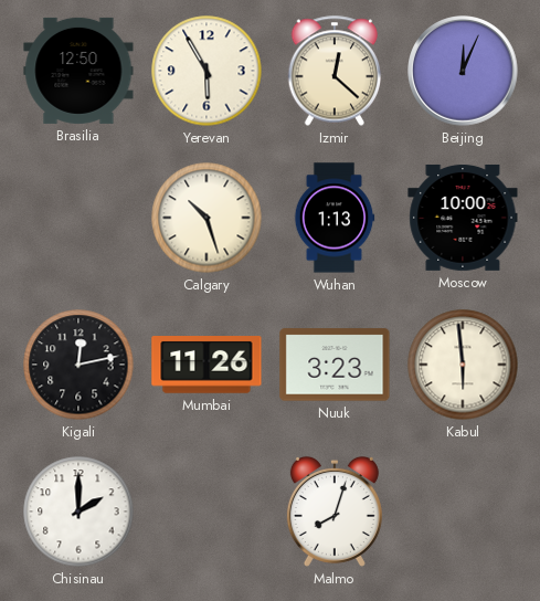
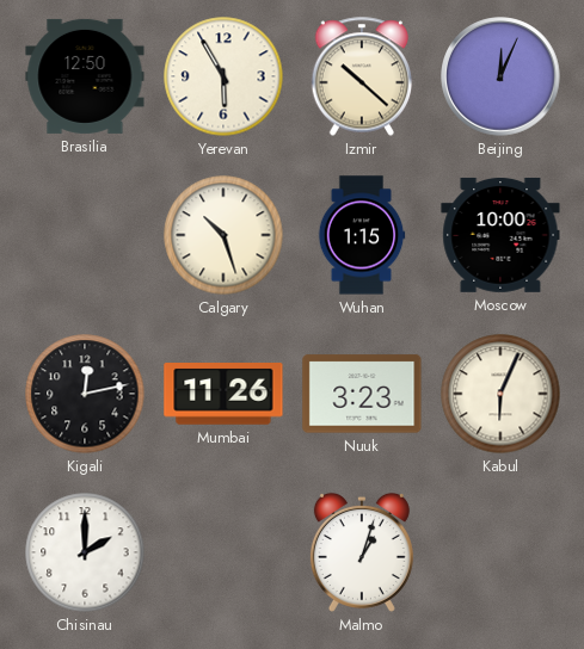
Izmir: 12:22 -> 10:22
Wuhan: 1:13 -> 1:15
Kabul: 5:59 -> 6:04
Malmo: 8:03 -> 1:03
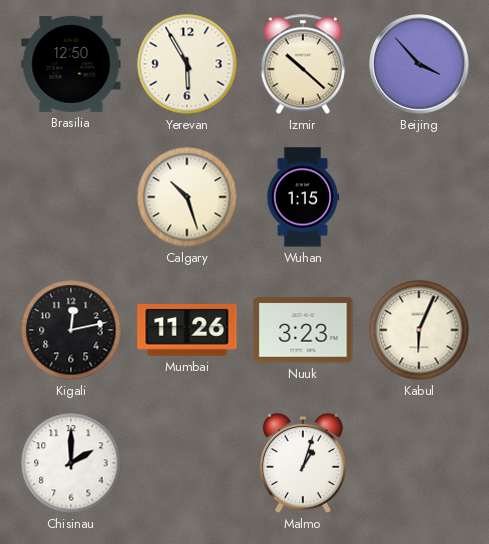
Beijing: 12:04 -> 3:53
Moscow: 10:00 -> none
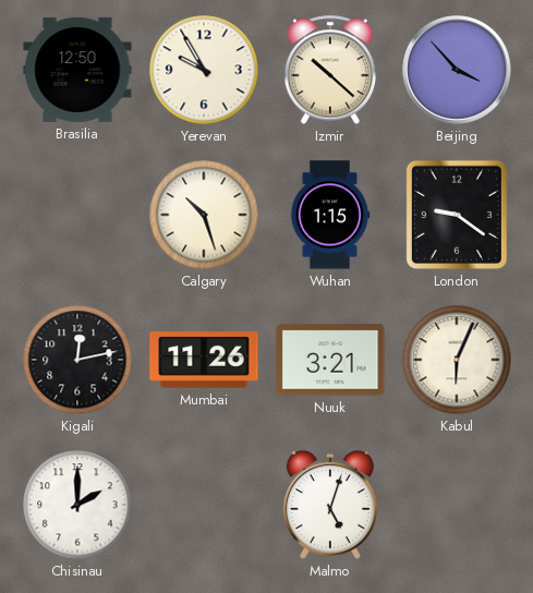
Yerevan: 5:55 -> 9:55
London: none -> 9:21
Nuuk: 3:23 -> 3:21
Malmo: 1:03 -> 5:03
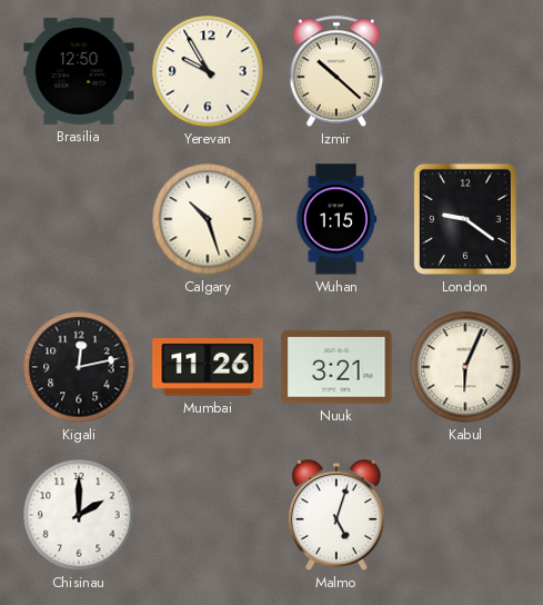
Beijing: 3:53 -> none
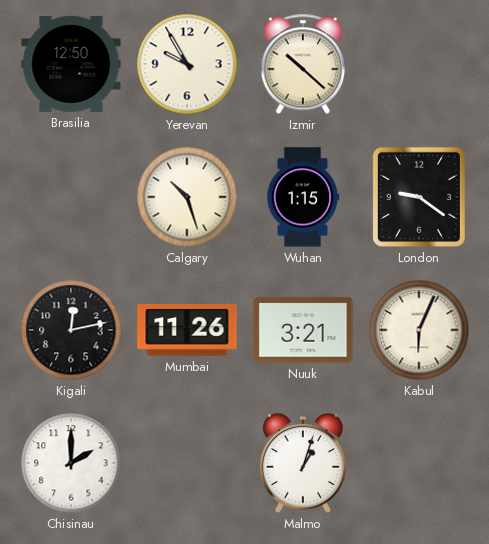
Malmo: 5:03 -> 1:03
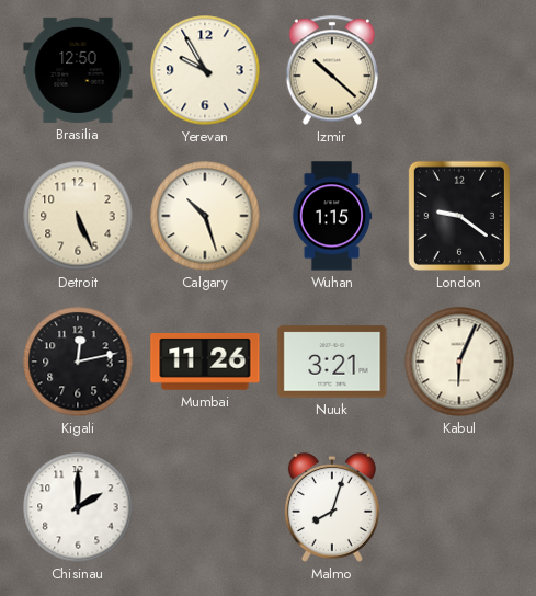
Detroit: none -> 5:26
Malmo: 1:03 -> 8:03
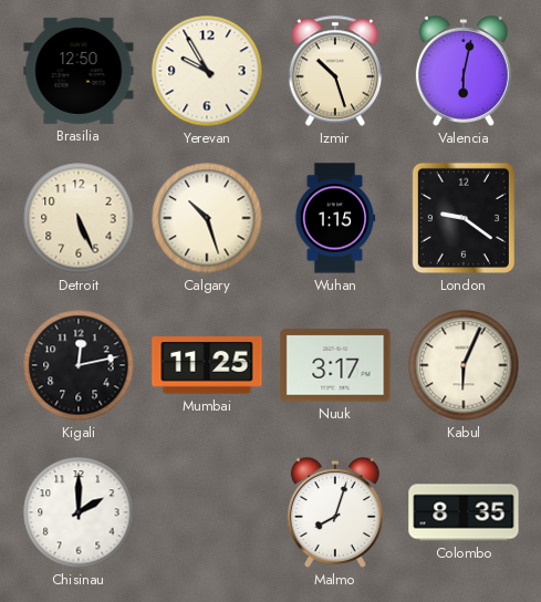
Izmir: 10:22 -> 10:27
Valencia: none -> 6:02
Mumbai: 11:26 -> 11:25
Nuuk: 3:21 -> 3:17
Colombo: none -> 8:35
